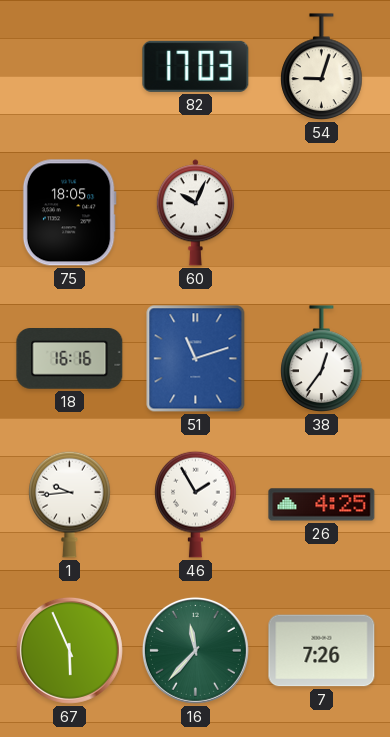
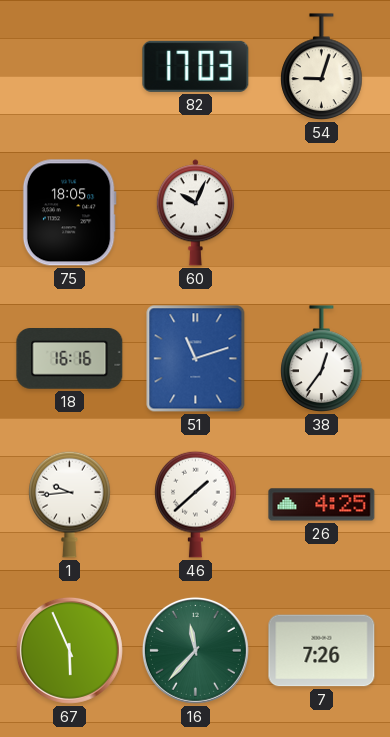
46: 1:55 -> 1:38
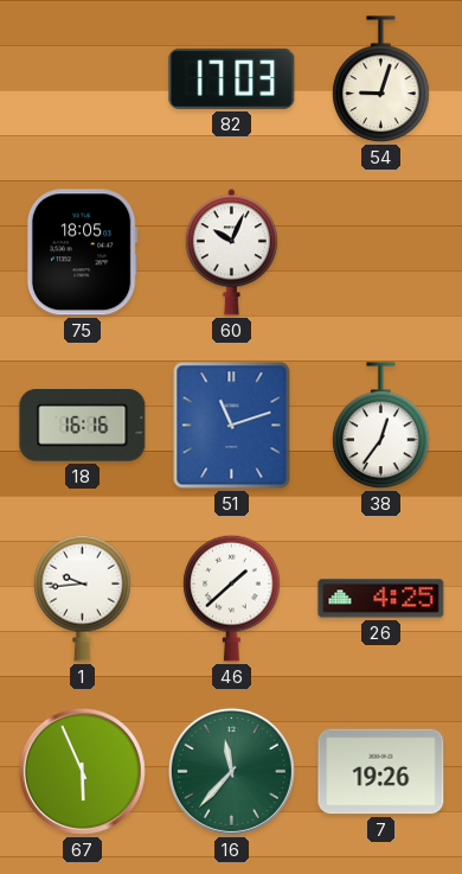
7: 7:26 -> 19:26
